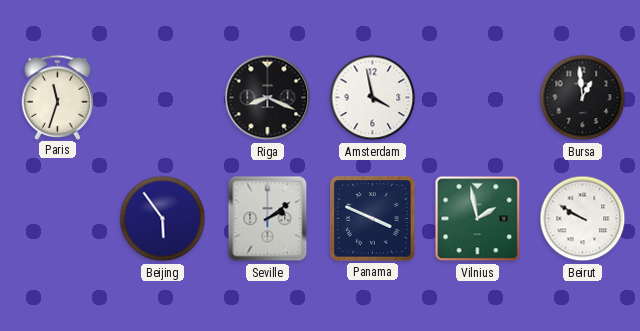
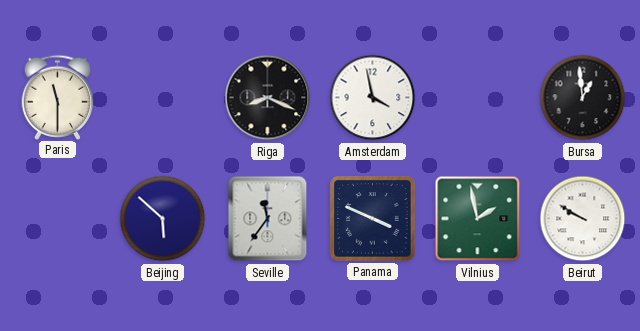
Paris: 11:33 -> 11:30
Beijing: 5:54 -> 5:52
Seville: 2:09 -> 11:36
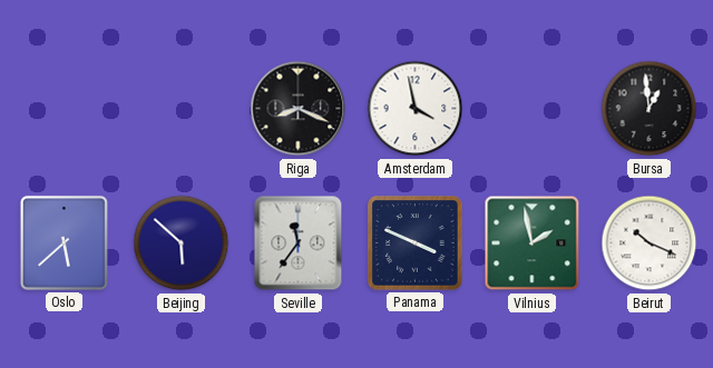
Paris: 11:30 -> none
Oslo: none -> 5:38
Beirut: 9:50 -> 10:19
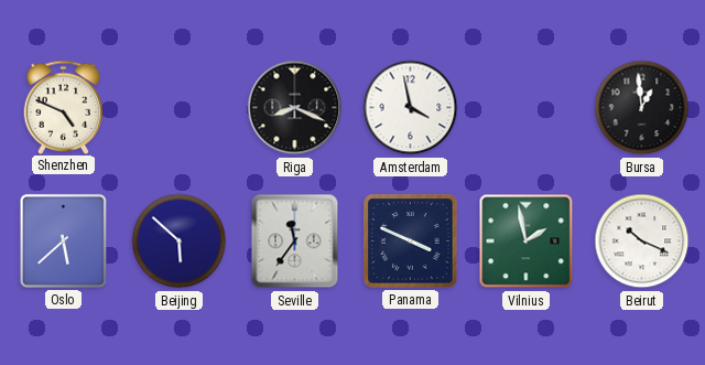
Shenzhen: none -> 4:49
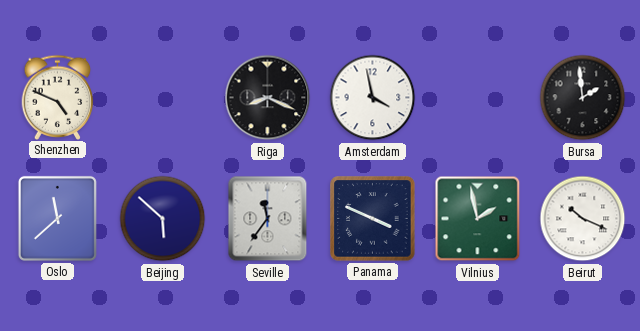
Bursa: 12:59 -> 1:59
Oslo: 5:38 -> 11:38
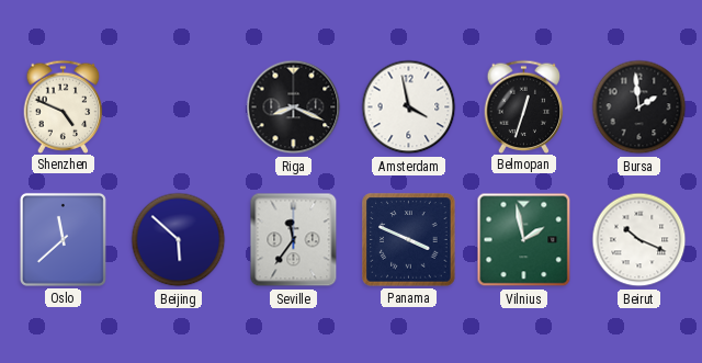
Belmopan: none -> 12:33
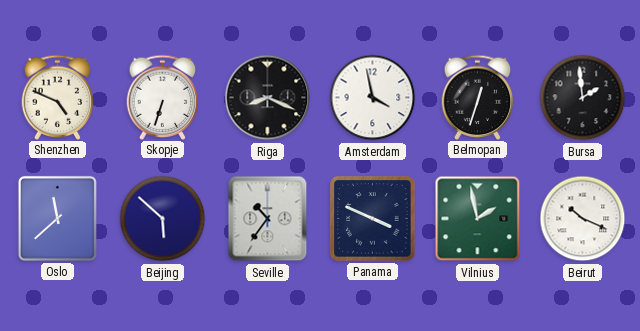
Skopje: none -> 6:33
Seville: 11:36 -> 10:36
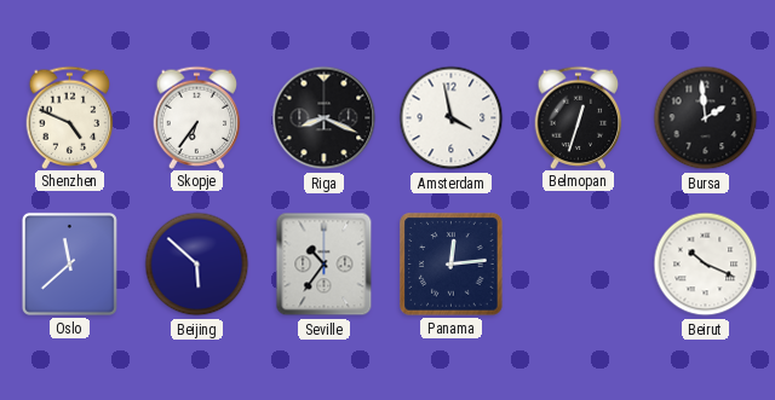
Skopje: 6:33 -> 6:36
Panama: 3:49 -> 12:14
Vilnius: 1:58 -> none
